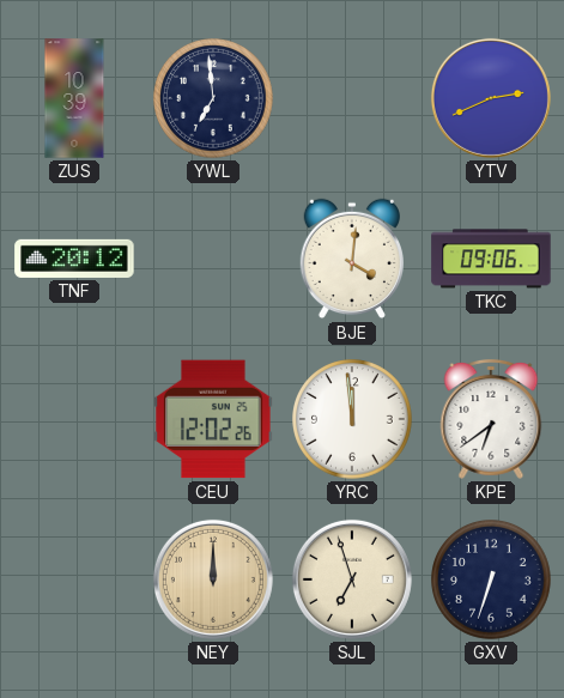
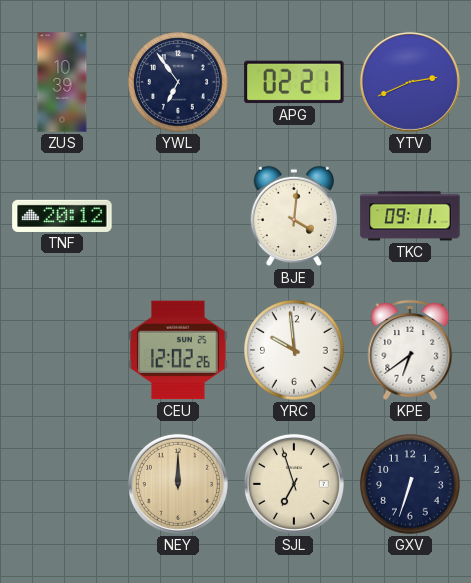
YWL: 6:59 -> 6:54
APG: none -> 02:21
TKC: 09:06 -> 09:11
YRC: 11:59 -> 9:59
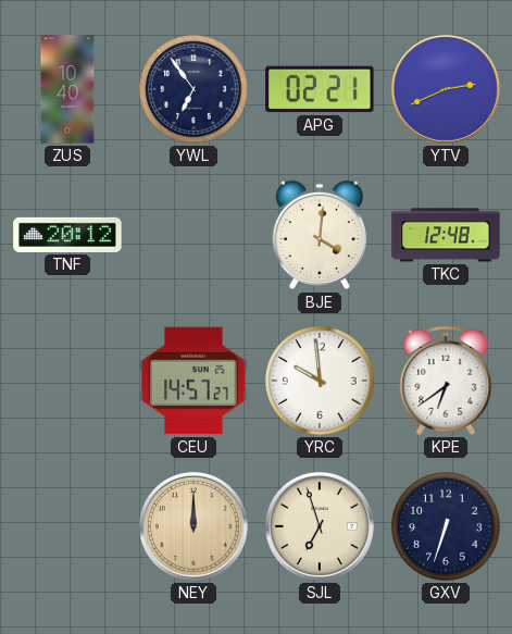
ZUS: 10:39 -> 10:40
TKC: 09:11 -> 12:48
CEU: 12:02 -> 14:57
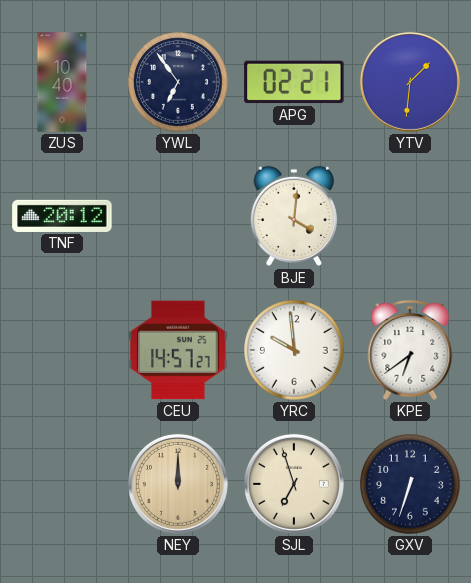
YTV: 2:41 -> 1:31
TKC: 12:48 -> none
